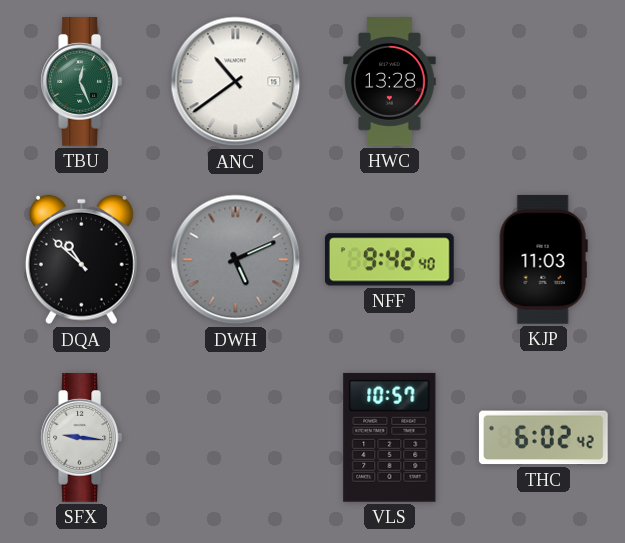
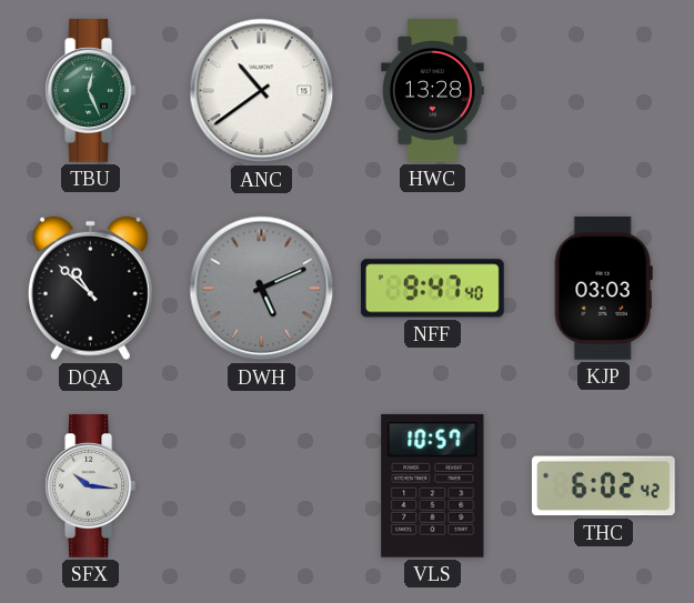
NFF: 9:42 -> 9:47
KJP: 11:03 -> 03:03
SFX: 9:16 -> 10:16
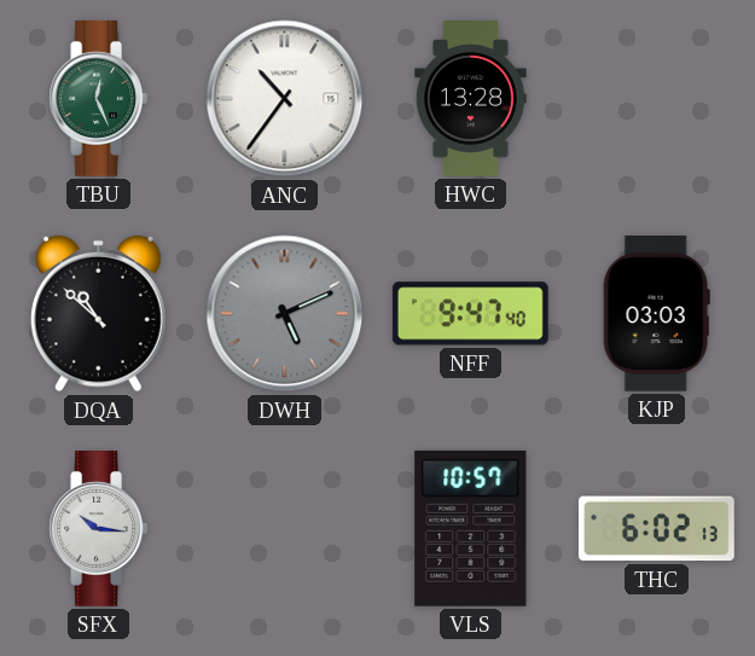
ANC: 10:39 -> 10:36
THC: 6:02:42 -> 6:02:13
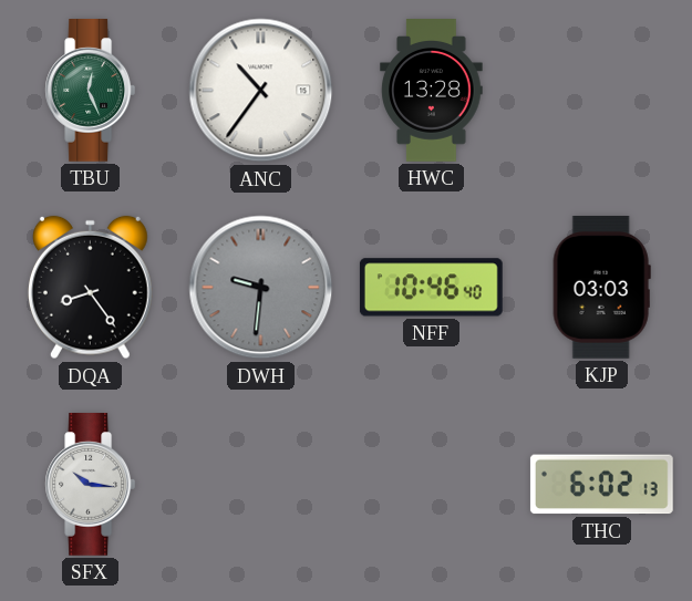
DQA: 10:52 -> 8:24
DWH: 5:11 -> 9:31
NFF: 9:47 -> 10:46
VLS: 10:57 -> none
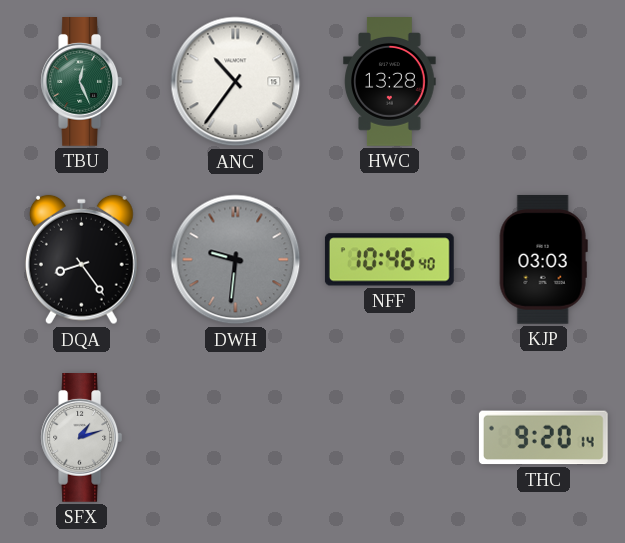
SFX: 10:16 -> 1:12
THC: 6:02 -> 9:20
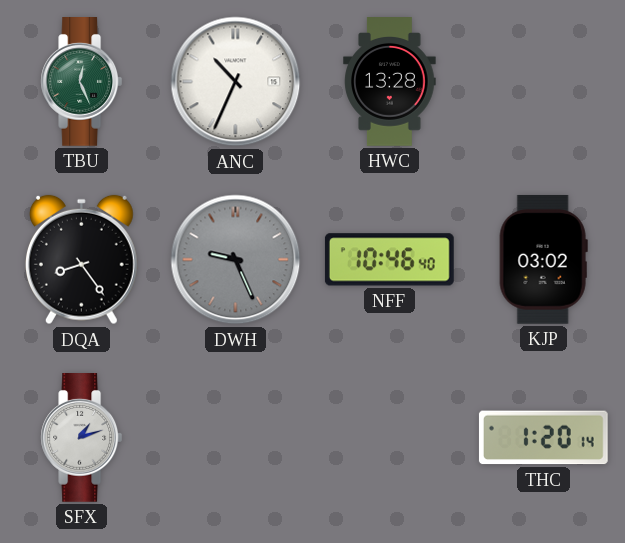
ANC: 10:36 -> 10:34
DWH: 9:31 -> 9:26
KJP: 03:03 -> 03:02
THC: 9:20 -> 1:20
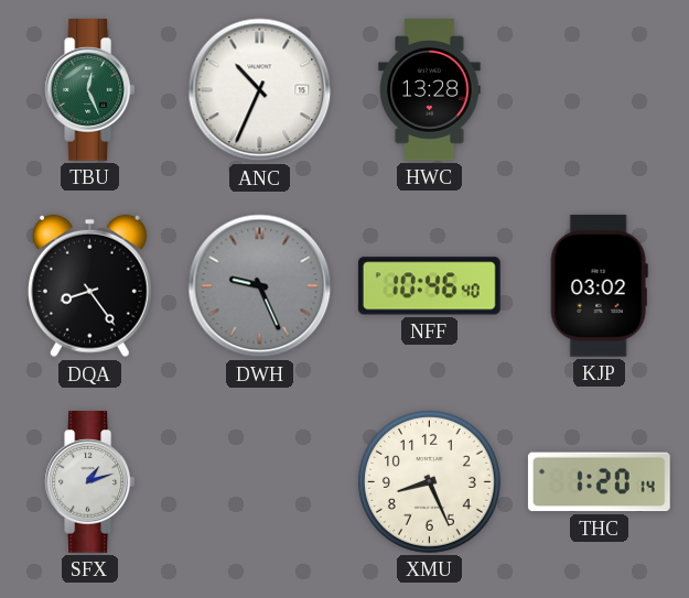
XMU: none -> 8:26
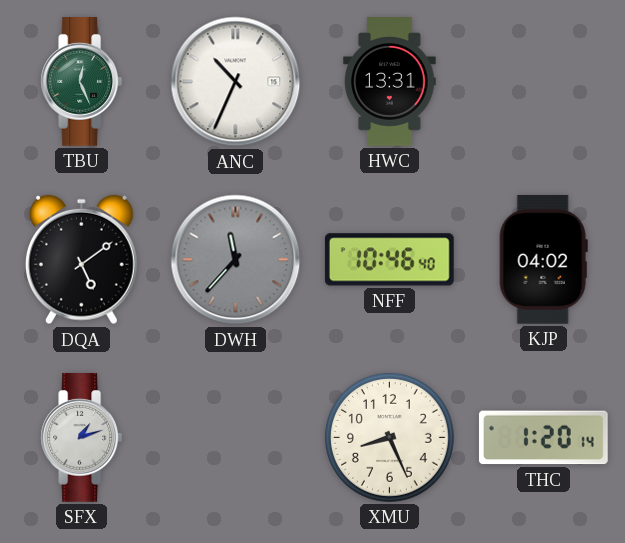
HWC: 13:28 -> 13:31
DQA: 8:24 -> 5:09
DWH: 9:26 -> 11:37
KJP: 03:02 -> 04:02
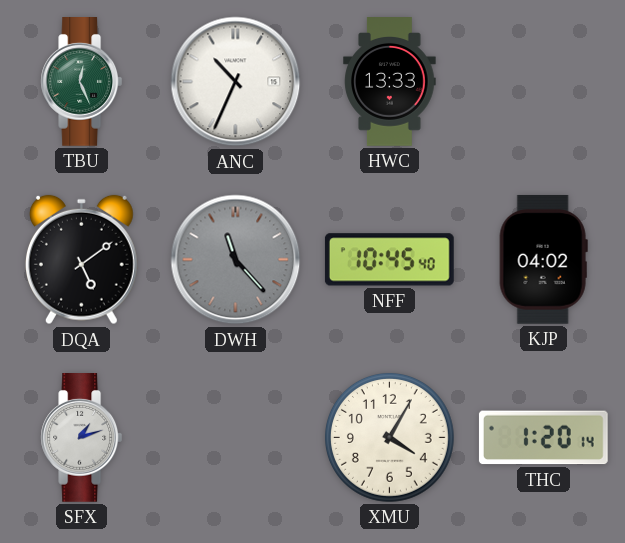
HWC: 13:31 -> 13:33
DWH: 11:37 -> 11:23
NFF: 10:46 -> 10:45
XMU: 8:26 -> 4:05
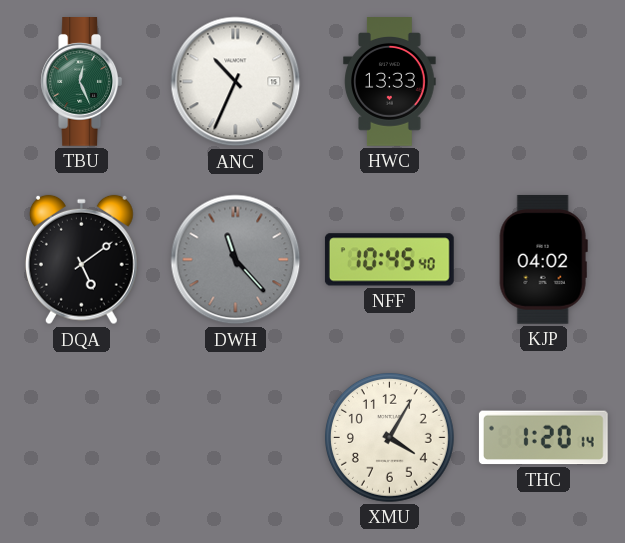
SFX: 1:12 -> none
